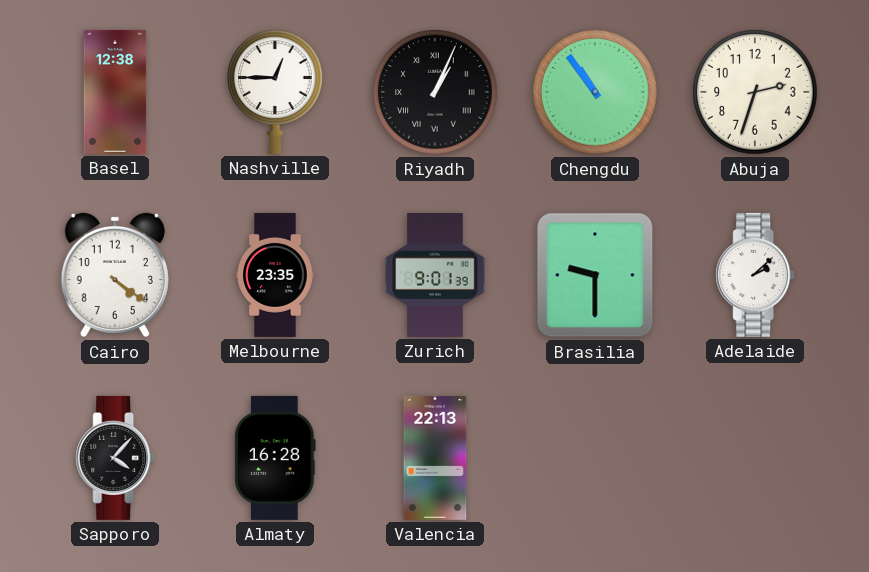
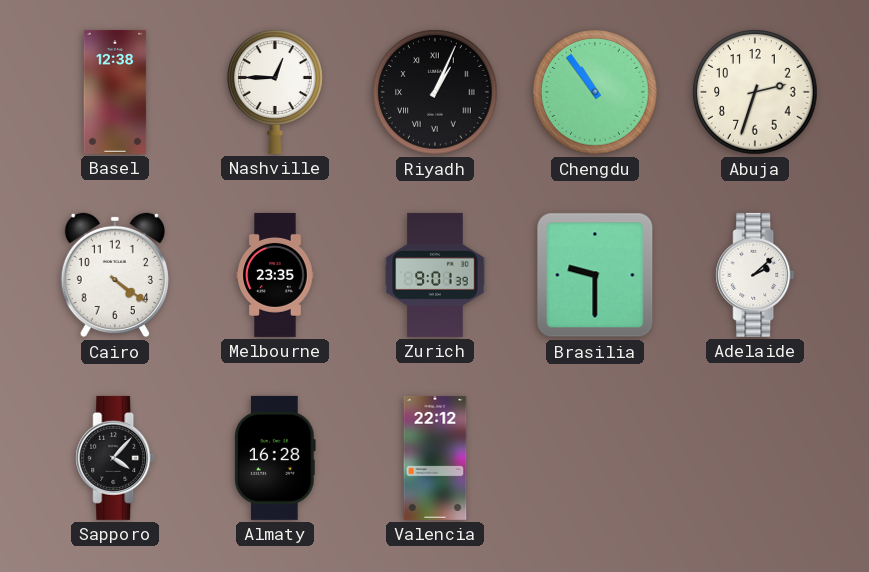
Valencia: 22:13 -> 22:12
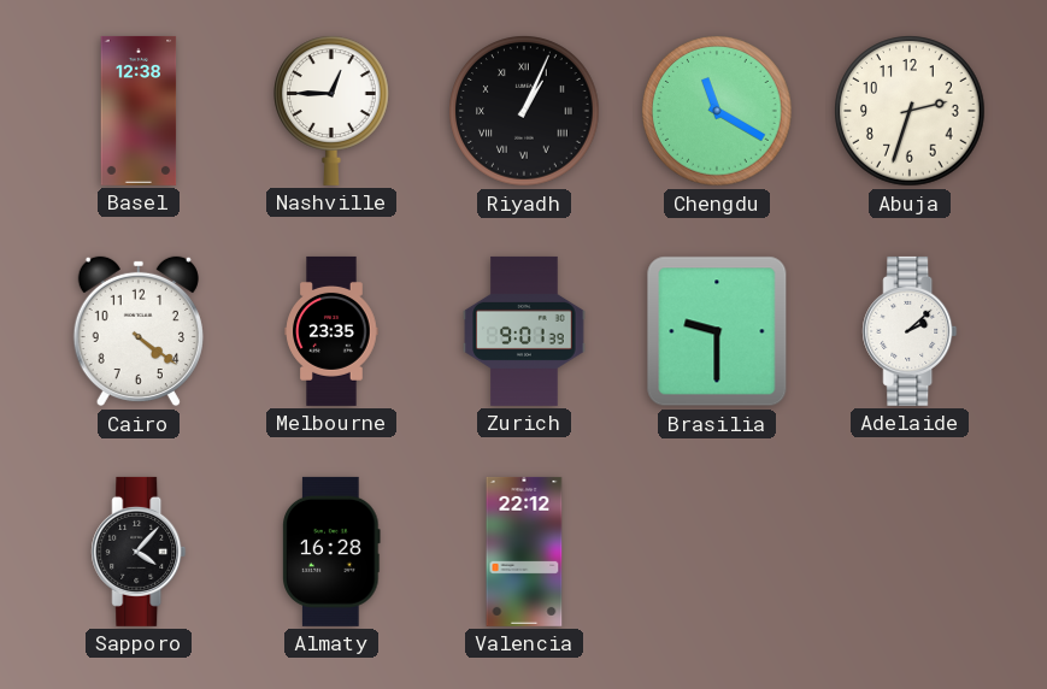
Chengdu: 10:54 -> 11:20
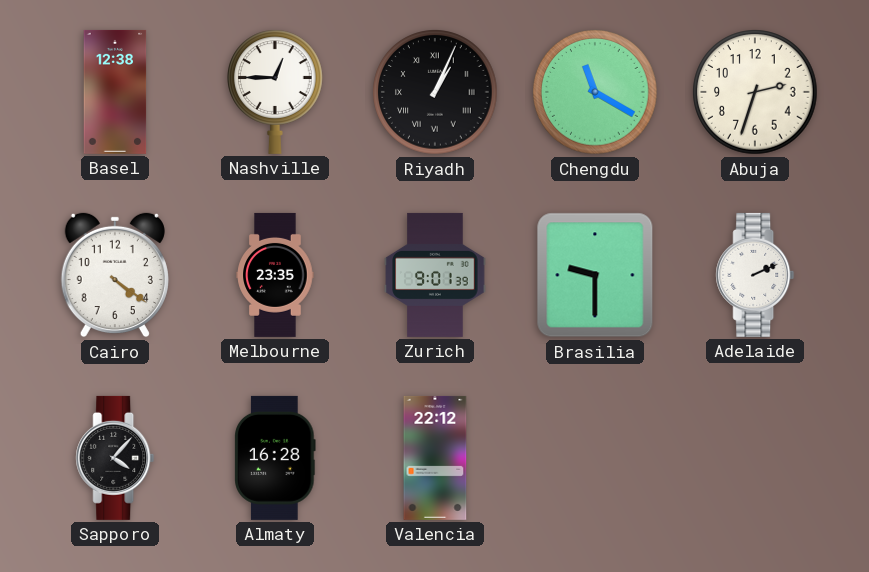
Adelaide: 2:08 -> 2:11
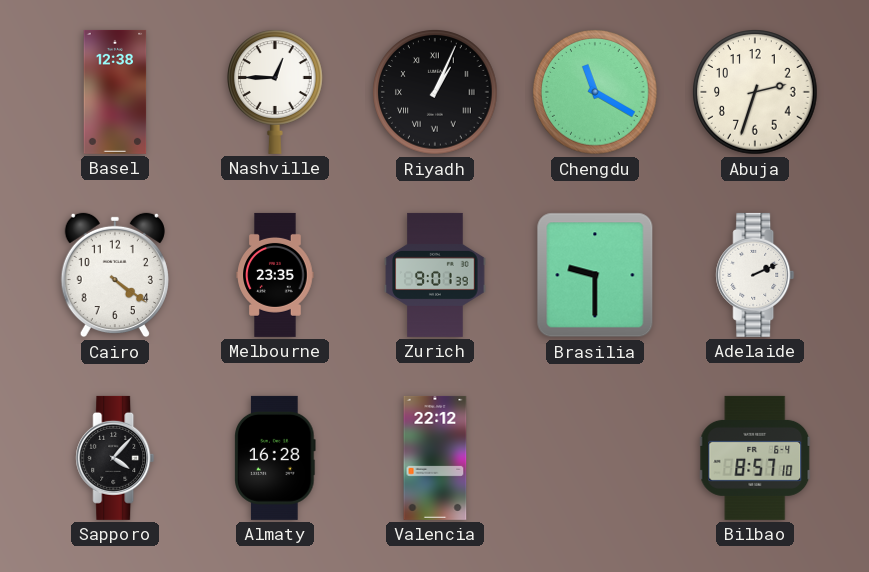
Bilbao: none -> 8:57
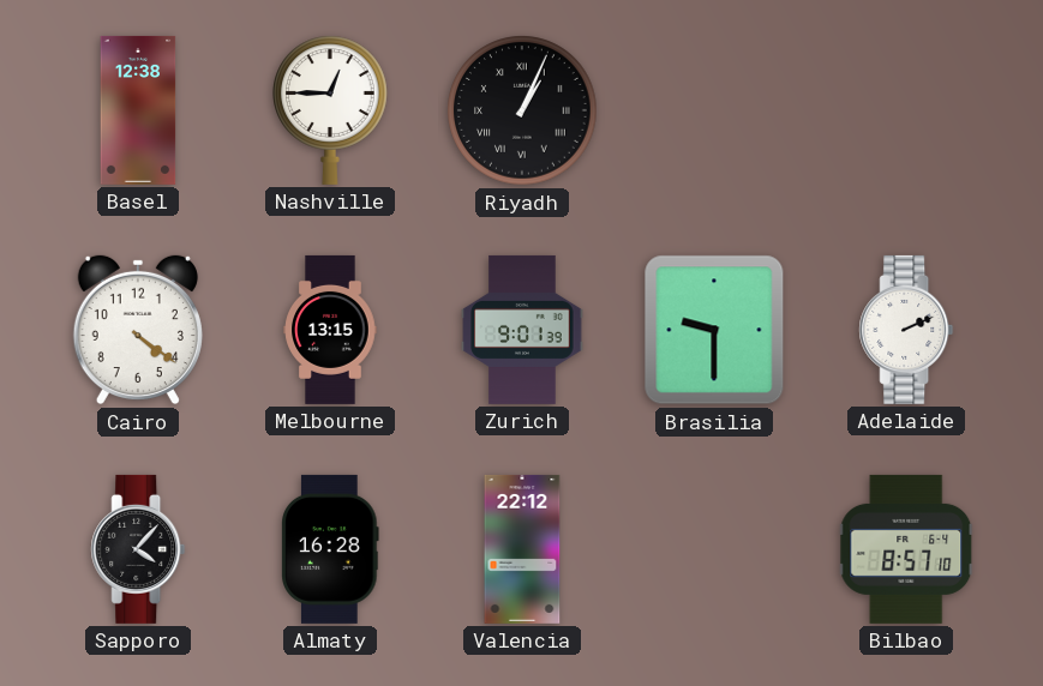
Chengdu: 11:20 -> none
Abuja: 2:33 -> none
Melbourne: 23:35 -> 13:15
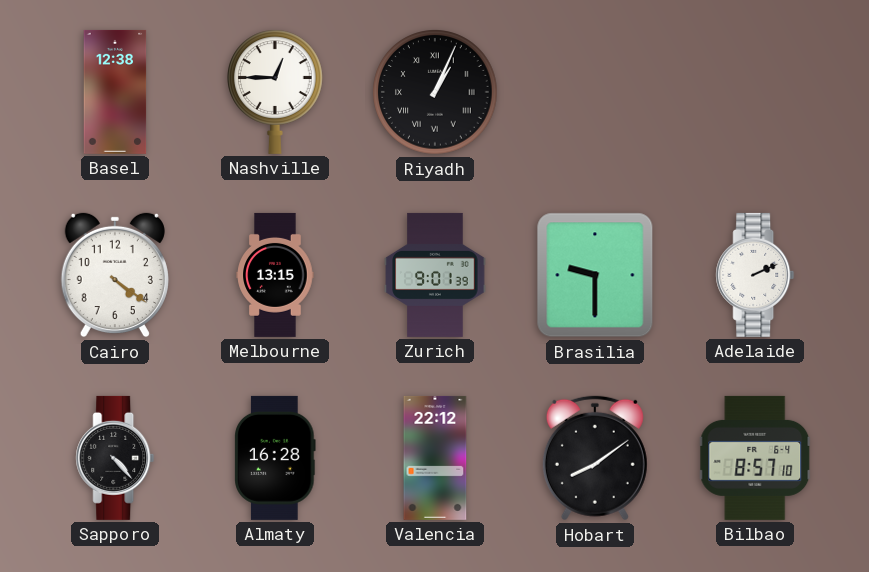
Sapporo: 4:07 -> 4:23
Hobart: none -> 8:09
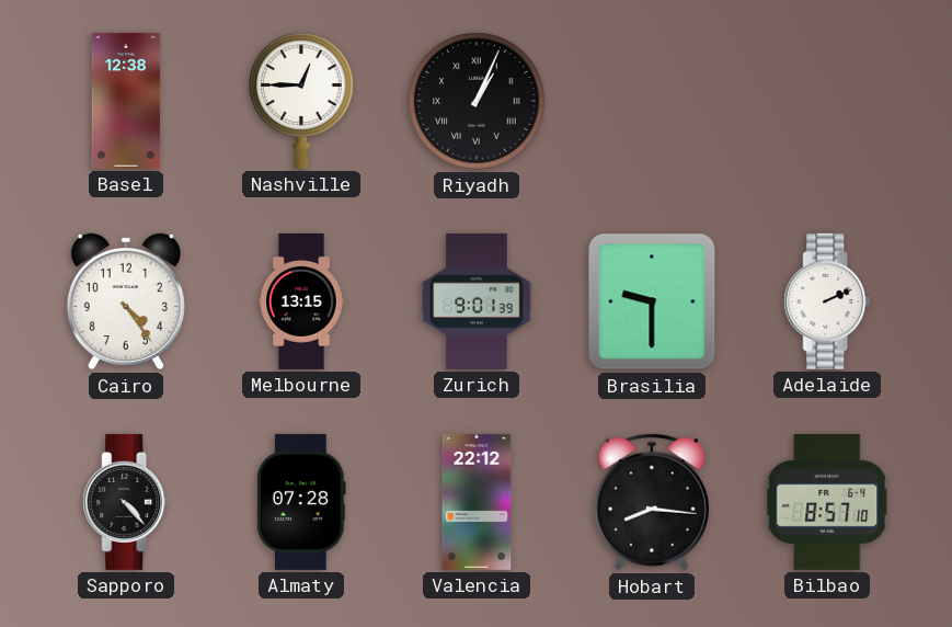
Cairo: 4:21 -> 4:24
Almaty: 16:28 -> 07:28
Hobart: 8:09 -> 8:16
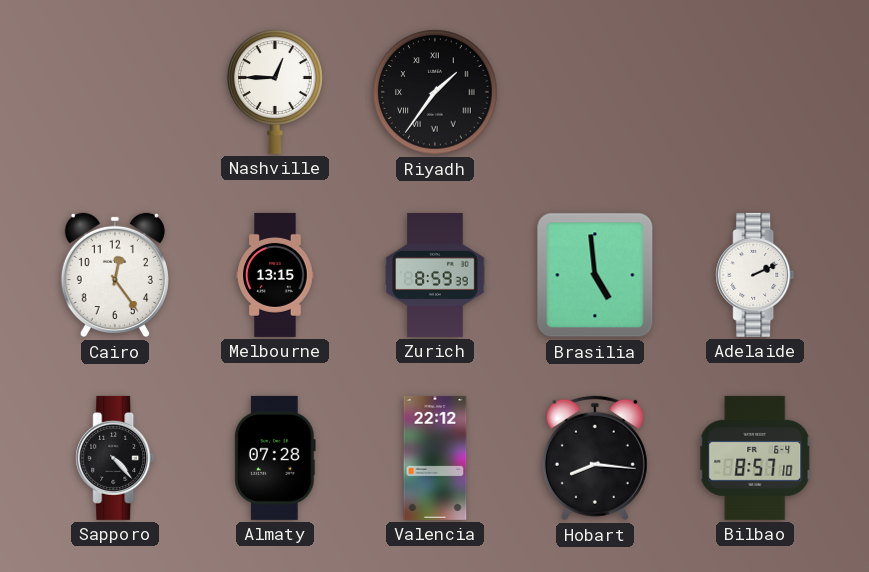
Basel: 12:38 -> none
Riyadh: 1:04 -> 1:36
Cairo: 4:24 -> 12:24
Zurich: 9:01 -> 8:59
Brasilia: 9:30 -> 4:59
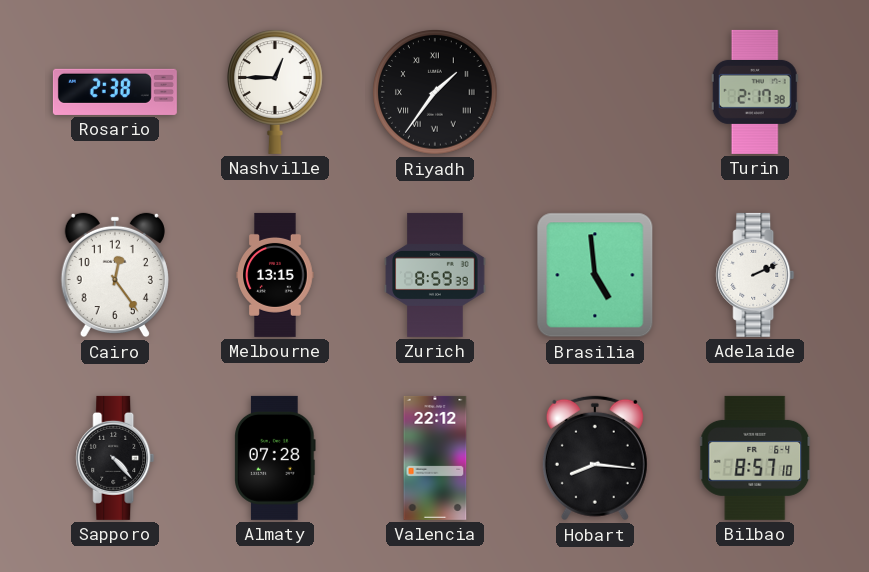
Rosario: none -> 2:38
Turin: none -> 2:17
